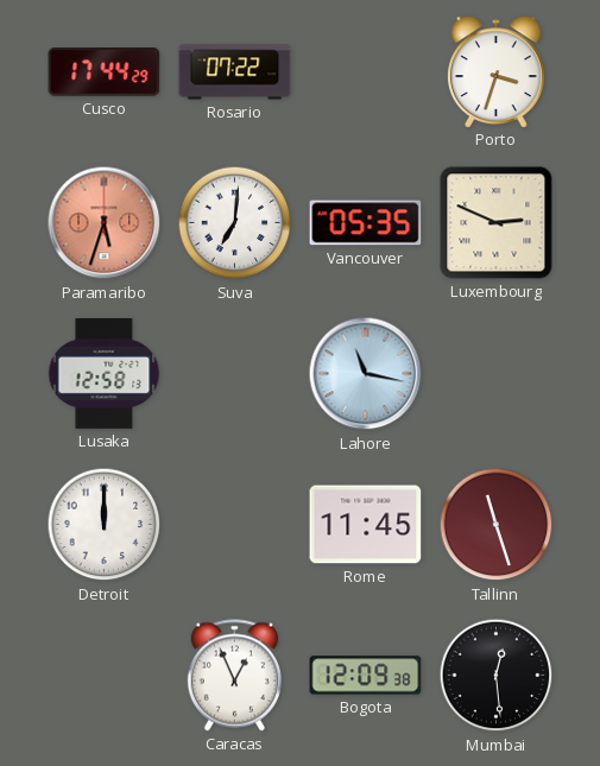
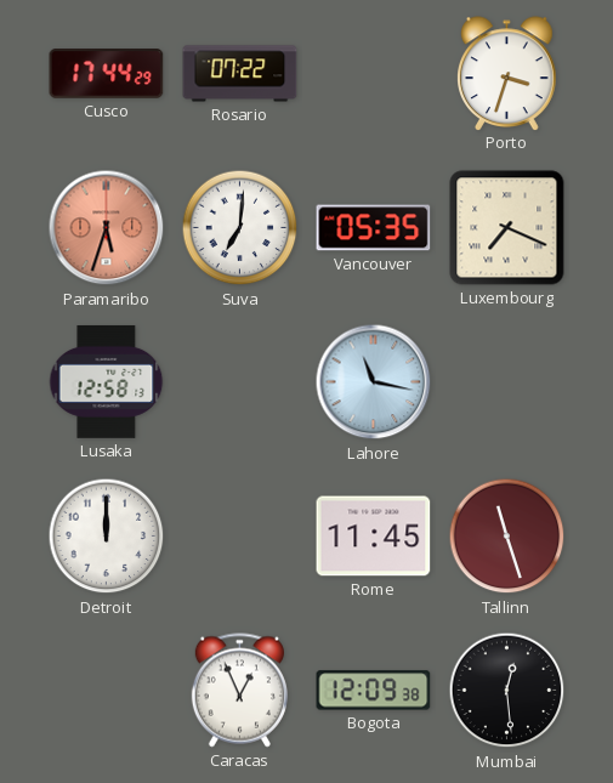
Luxembourg: 2:49 -> 7:19
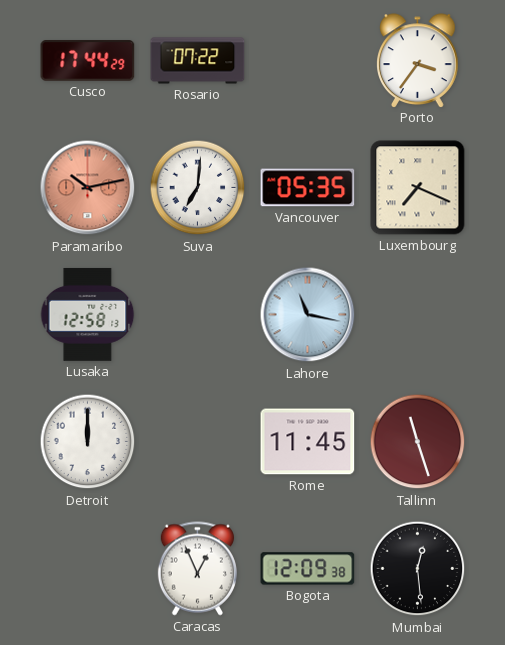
Porto: 3:33 -> 3:36
Paramaribo: 5:33 -> 10:13
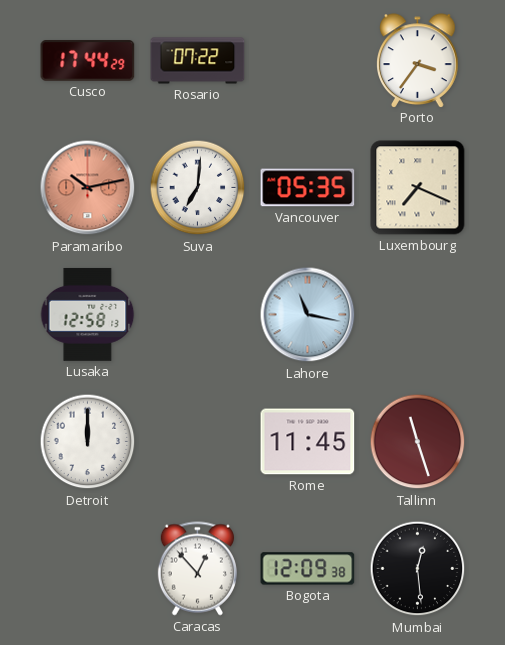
Caracas: 12:56 -> 12:53
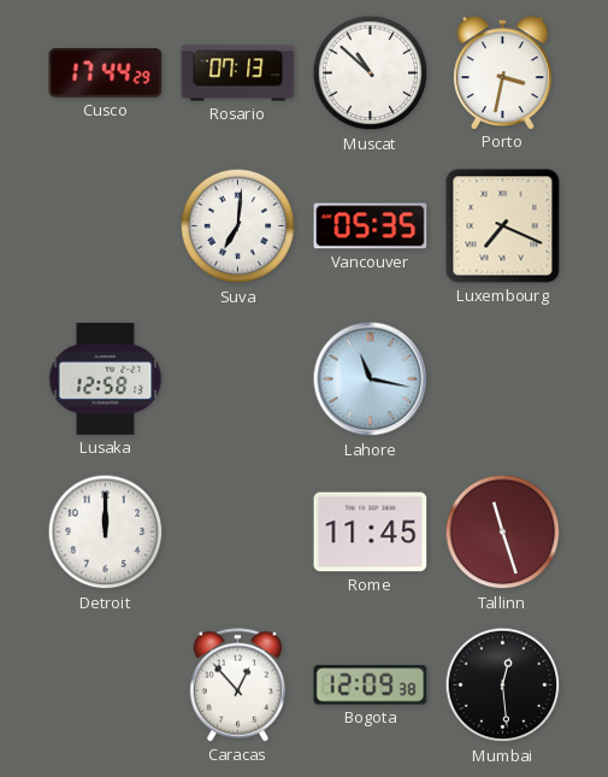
Rosario: 07:22 -> 07:13
Muscat: none -> 10:52
Porto: 3:36 -> 3:32
Paramaribo: 10:13 -> none
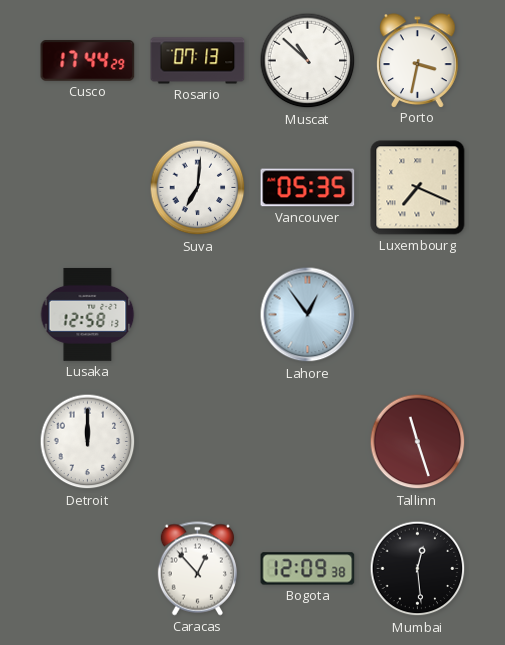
Lahore: 11:17 -> 12:54
Rome: 11:45 -> none
